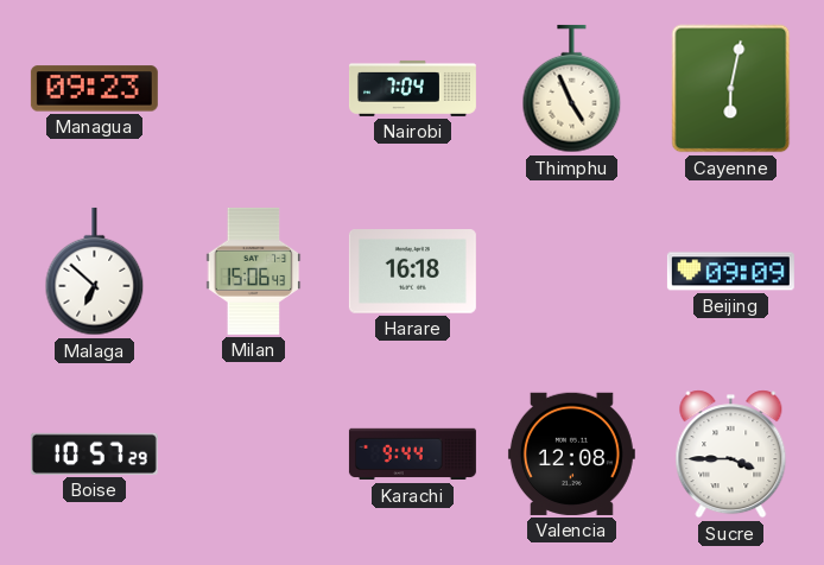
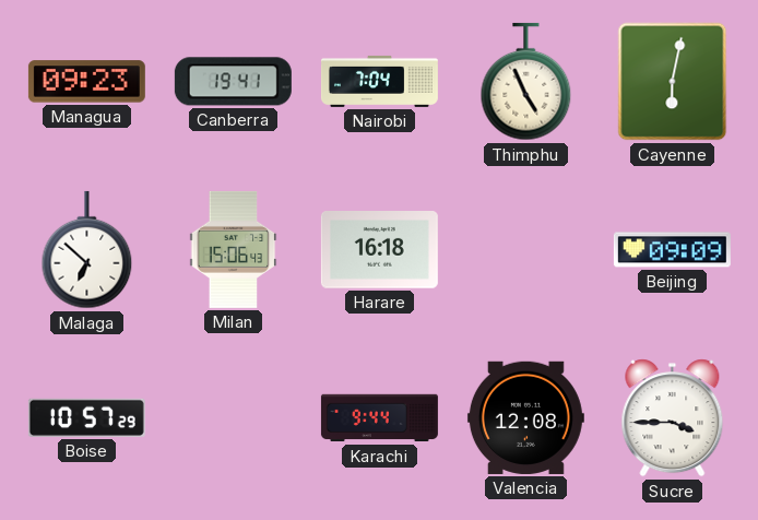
Canberra: none -> 19:41
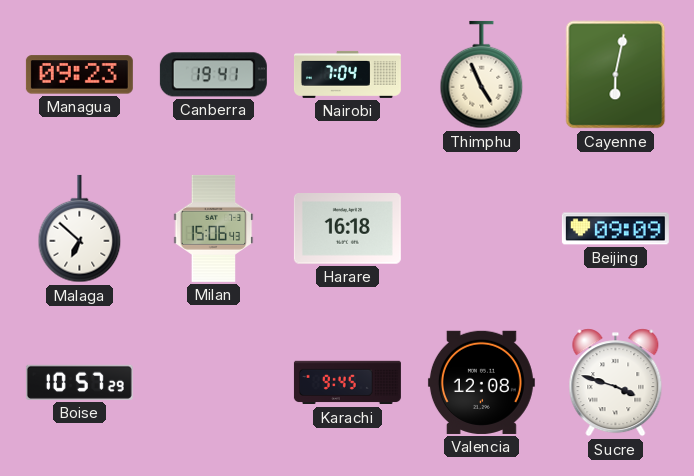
Karachi: 9:44 -> 9:45
Sucre: 3:45 -> 3:48
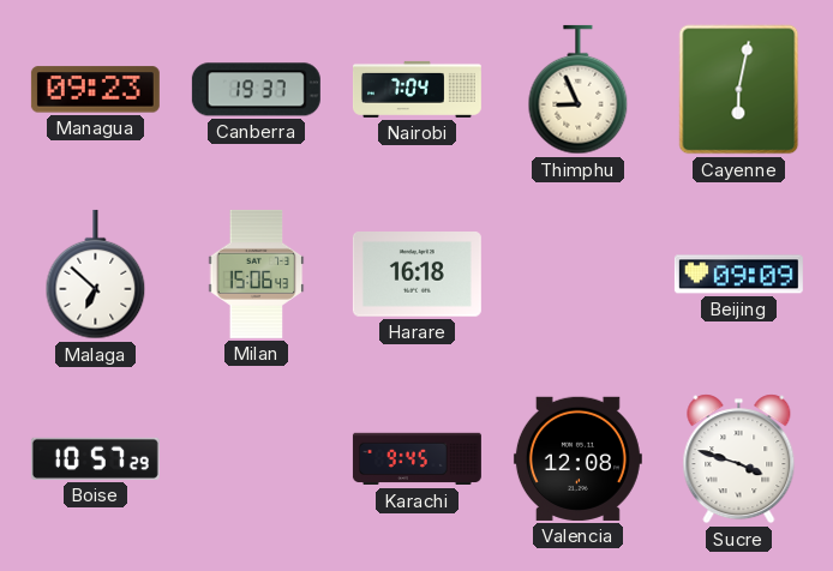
Canberra: 19:41 -> 19:37
Thimphu: 4:56 -> 8:56
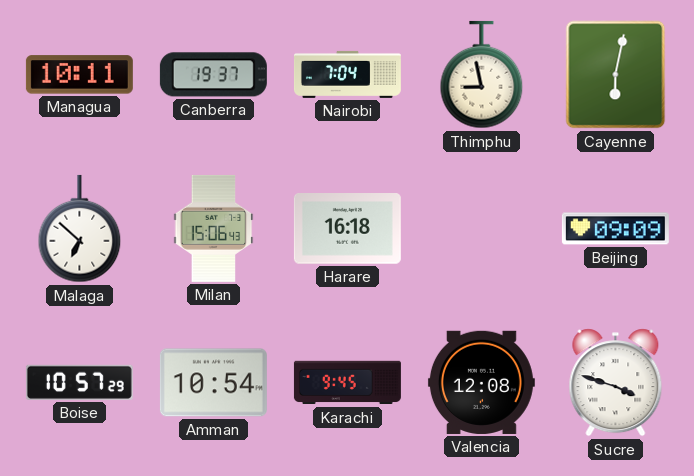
Managua: 09:23 -> 10:11
Thimphu: 8:56 -> 8:58
Amman: none -> 10:54
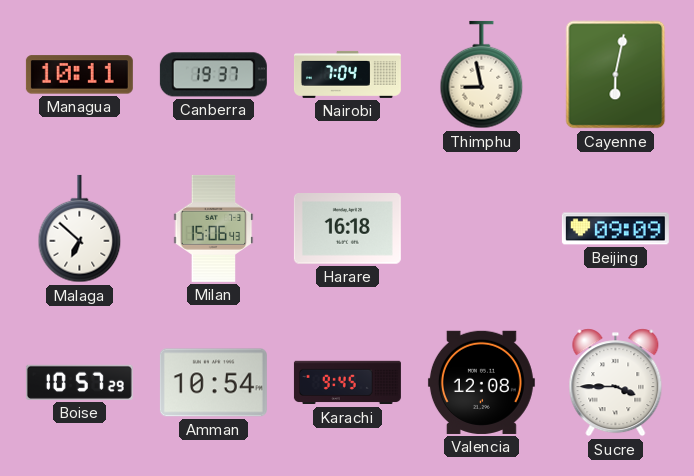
Sucre: 3:48 -> 3:45
